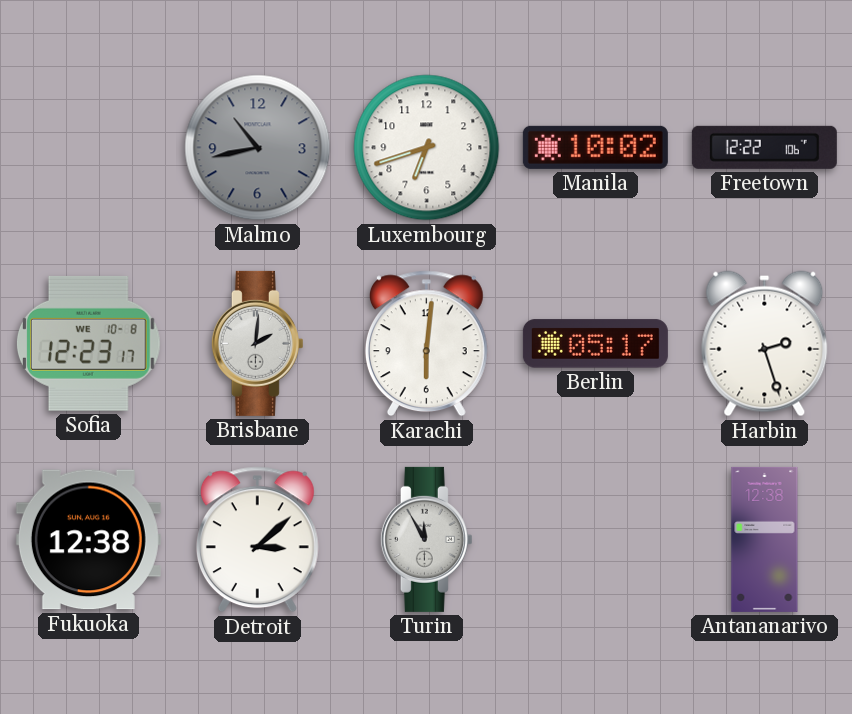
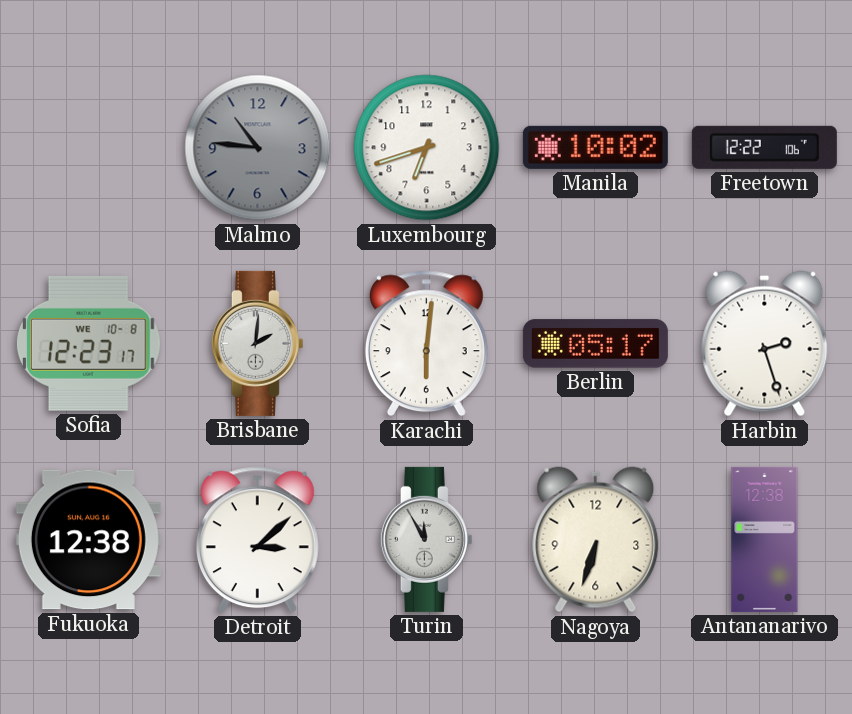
Malmo: 10:43 -> 10:46
Nagoya: none -> 6:33
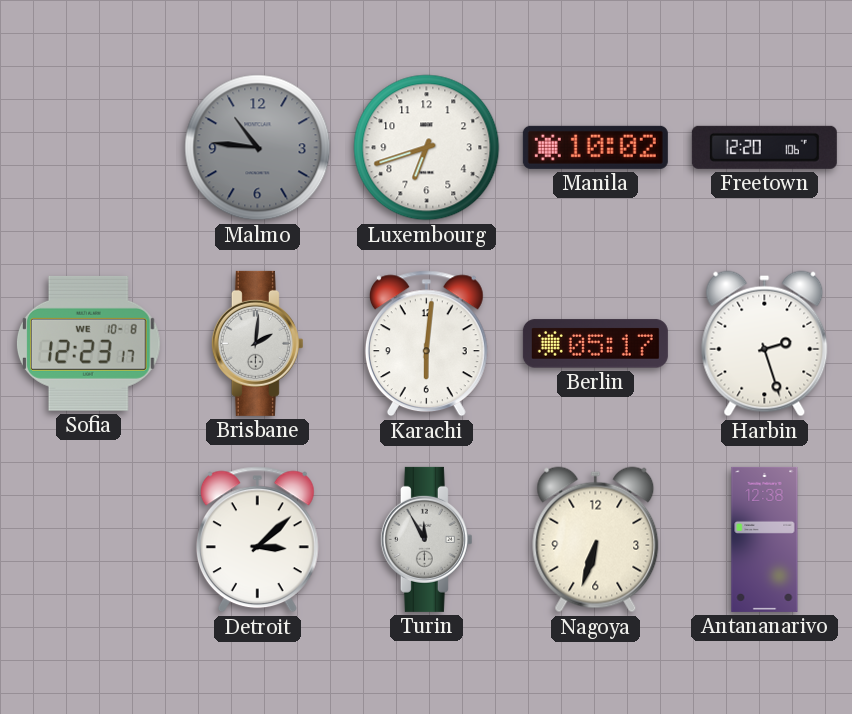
Freetown: 12:22 -> 12:20
Fukuoka: 12:38 -> none
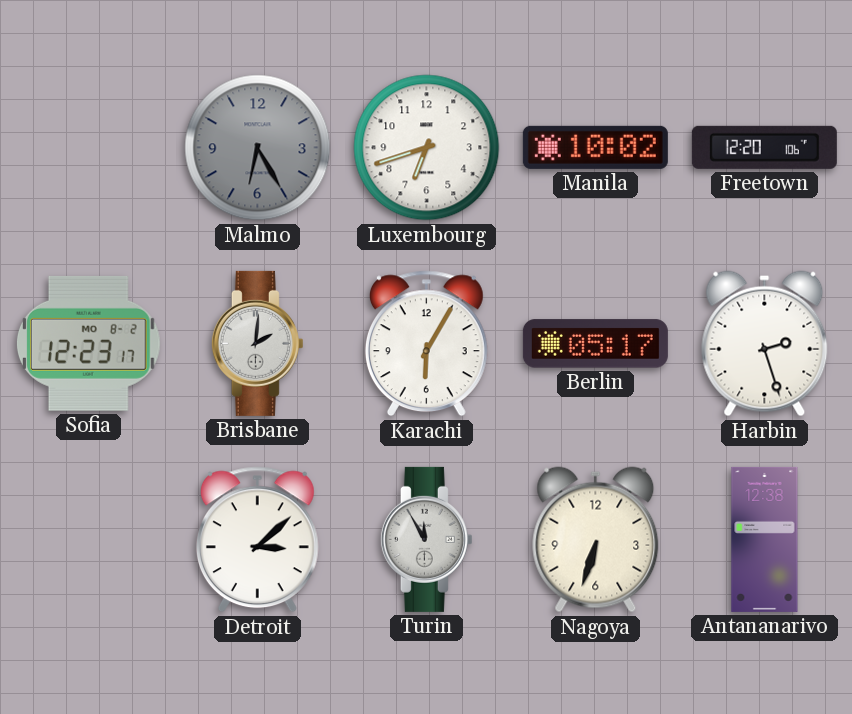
Malmo: 10:46 -> 6:25
Sofia date: WE 10-8 -> MO 8-2
Karachi: 6:01 -> 6:05
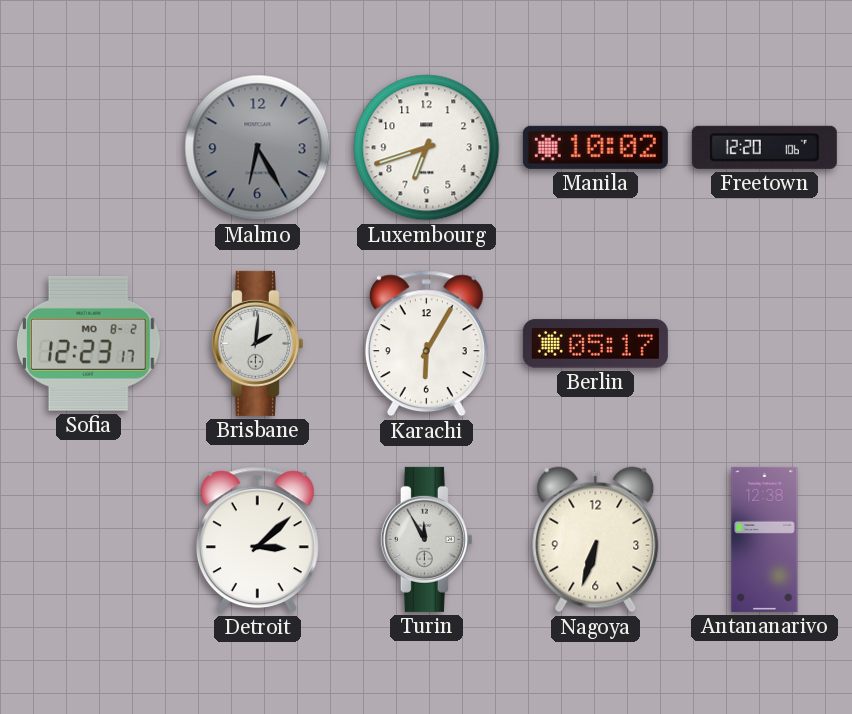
Harbin: 2:27 -> none
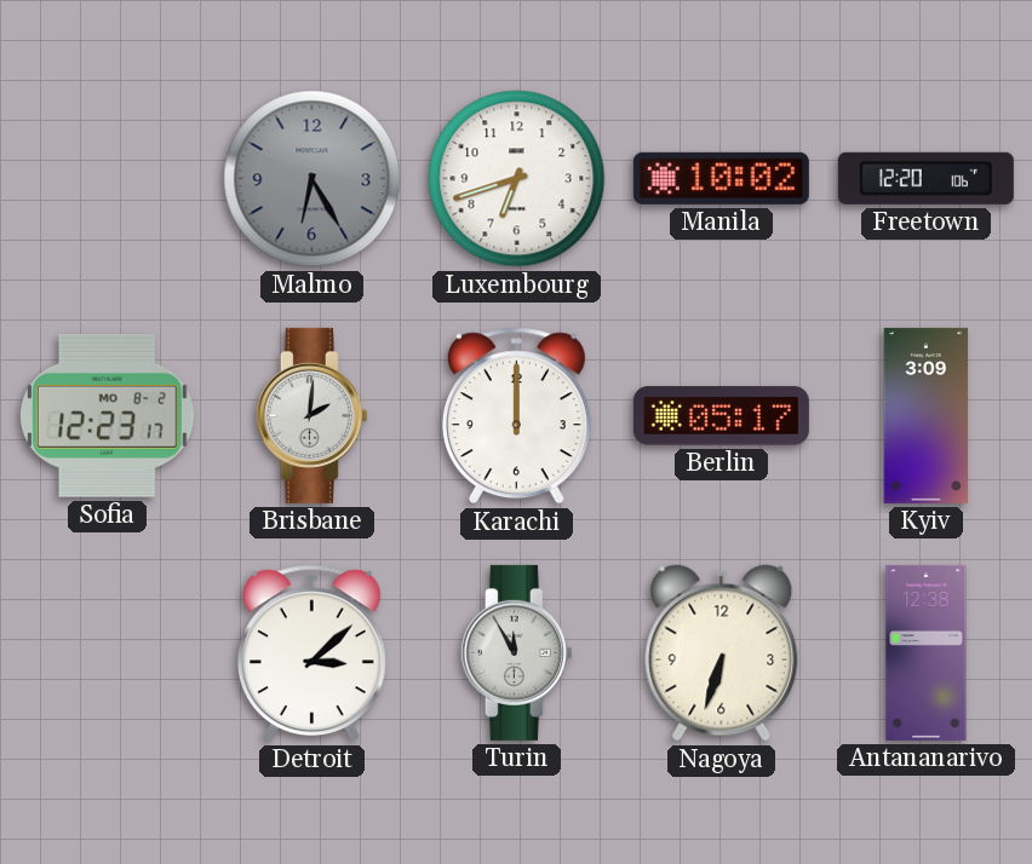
Karachi: 6:05 -> 12:00
Kyiv: none -> 3:09
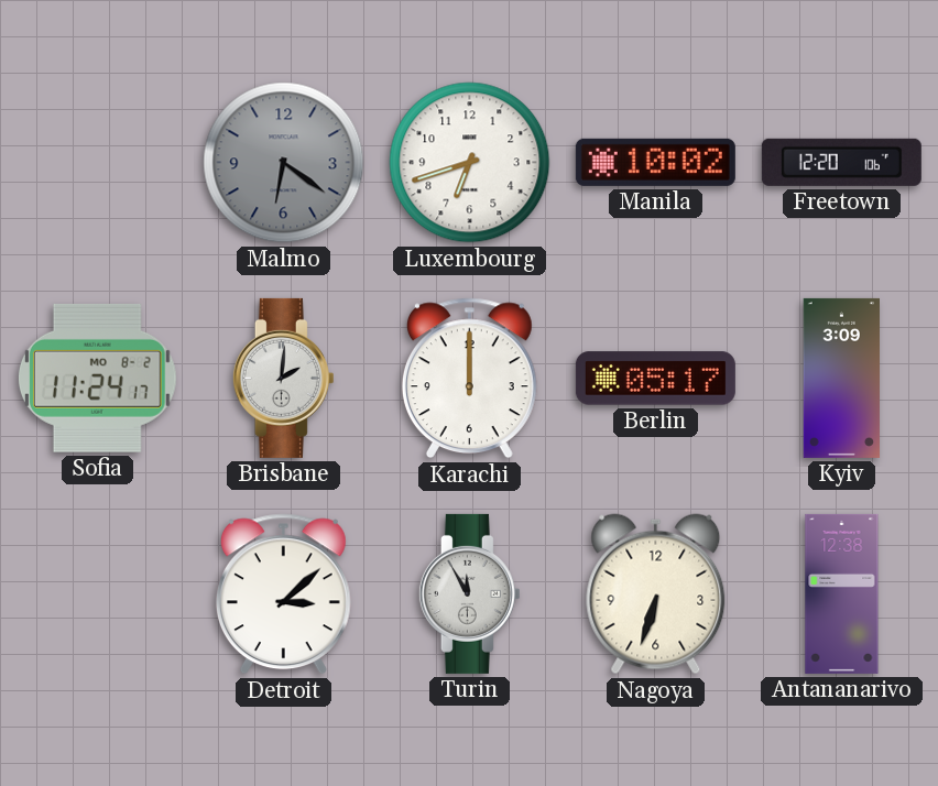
Malmo: 6:25 -> 6:21
Sofia: 12:23 -> 11:24
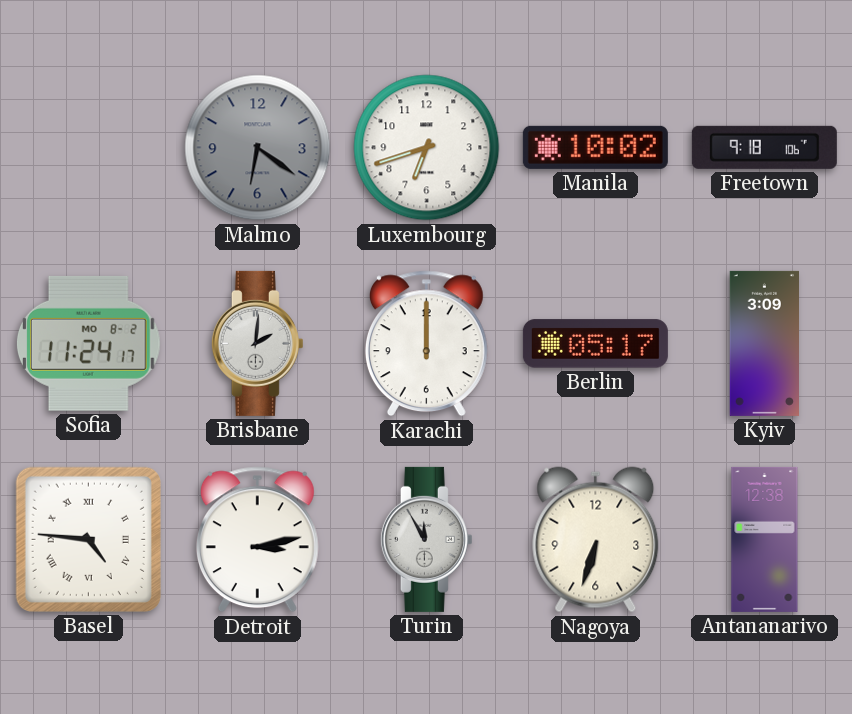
Freetown: 12:20 -> 9:18
Basel: none -> 4:46
Detroit: 3:08 -> 3:13
